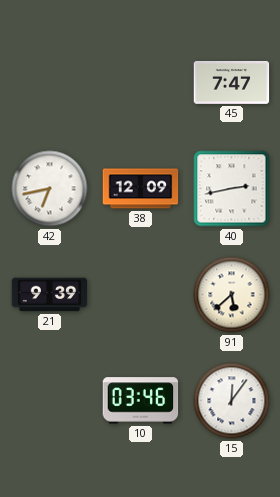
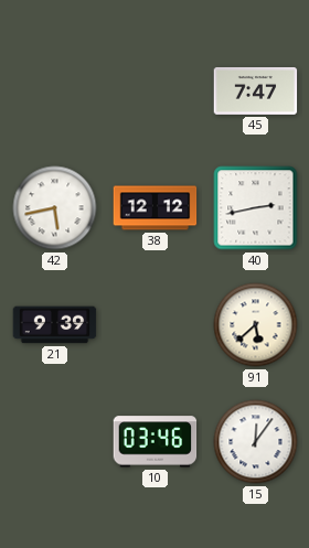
42: 6:43 -> 5:43
38: 12:09 -> 12:12
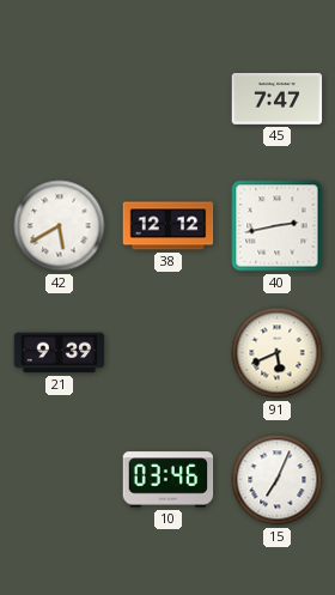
42: 5:43 -> 5:40
91: 5:38 -> 5:41
15: 12:06 -> 7:04
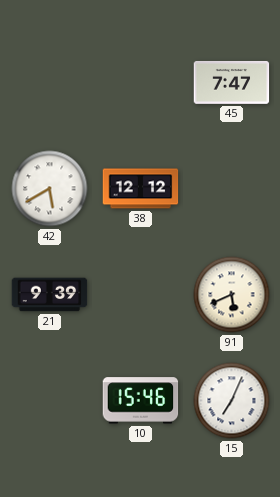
40: 2:43 -> none
10: 03:46 -> 15:46
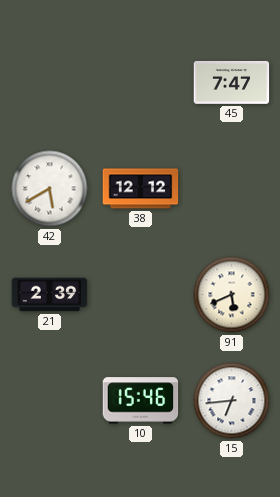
21: 9:39 -> 2:39
15: 7:04 -> 6:44
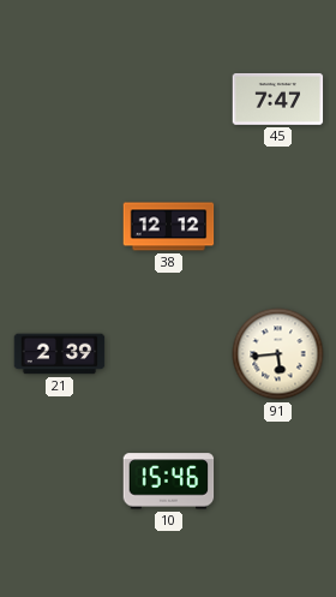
42: 5:40 -> none
91: 5:41 -> 5:44
15: 6:44 -> none
